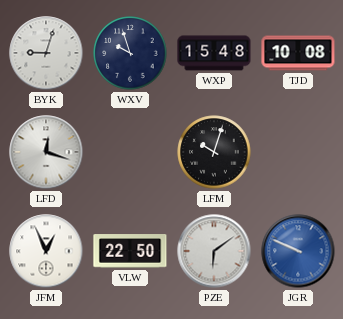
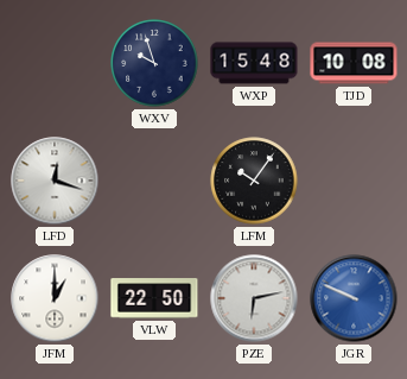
BYK: 9:03 -> none
LFM: 10:03 -> 10:06
JFM: 12:56 -> 1:00
PZE: 6:09 -> 6:13
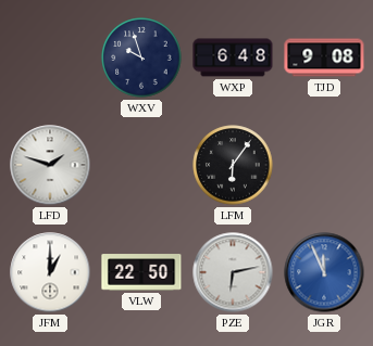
WXP: 15:48 -> 6:48
TJD: 10:08 -> 9:08
LFD: 12:18 -> 1:48
LFM: 10:06 -> 6:06
JGR: 9:49 -> 11:56
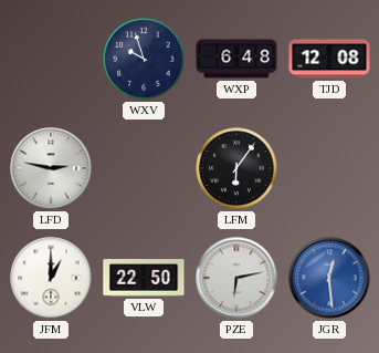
TJD: 9:08 -> 12:08
LFD: 1:48 -> 2:47
JGR: 11:56 -> 12:29
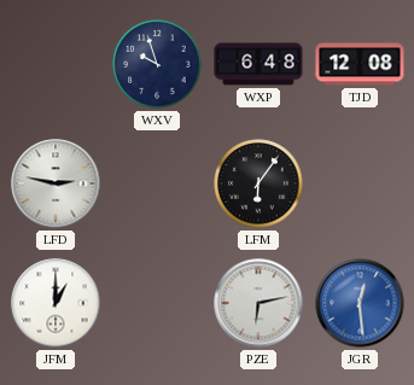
VLW: 22:50 -> none
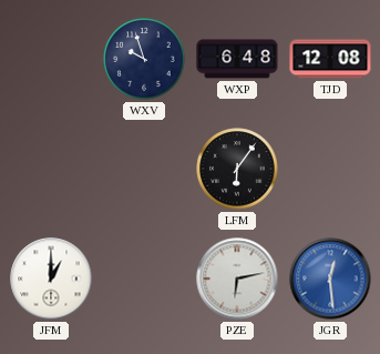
LFD: 2:47 -> none
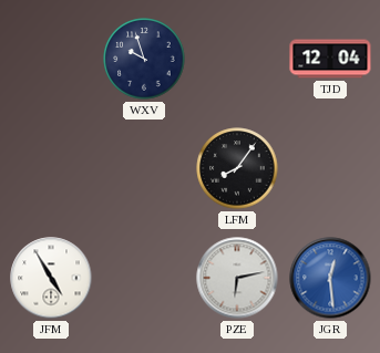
WXP: 6:48 -> none
TJD: 12:08 -> 12:04
LFM: 6:06 -> 8:06
JFM: 1:00 -> 4:55
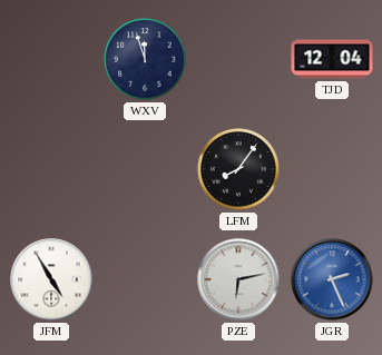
WXV: 9:57 -> 11:57
JGR: 12:29 -> 2:26
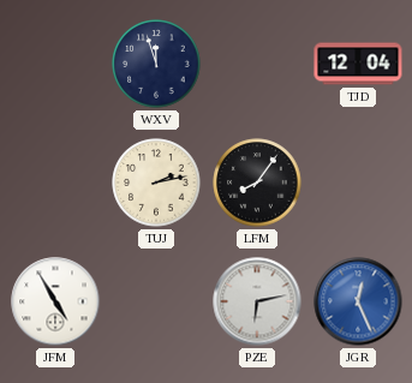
TUJ: none -> 2:13
JGR: 2:26 -> 12:26
